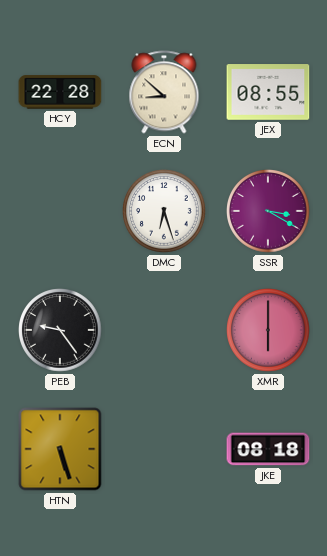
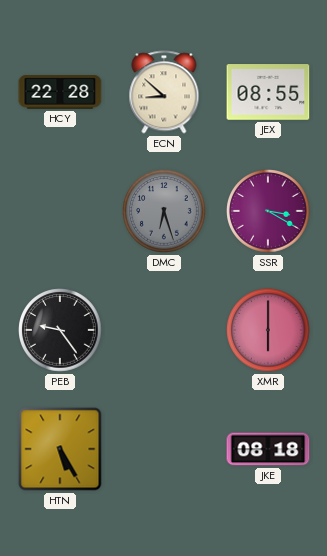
DMC dial: white -> grey
HTN: 5:27 -> 5:25
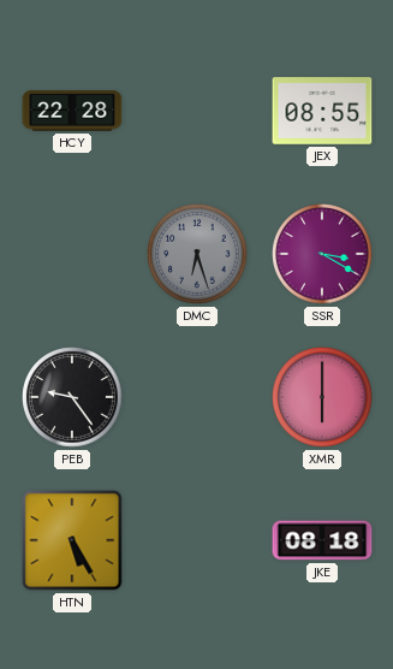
ECN: 8:52 -> none
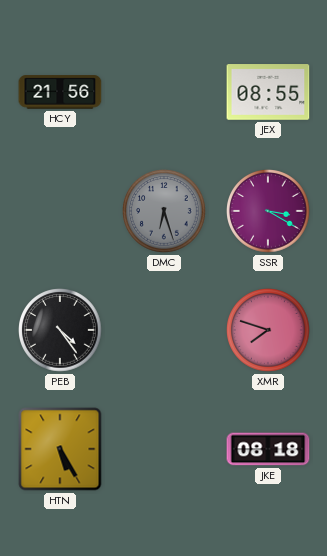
HCY: 22:28 -> 21:56
PEB: 9:24 -> 4:24
XMR: 6:00 -> 7:48
